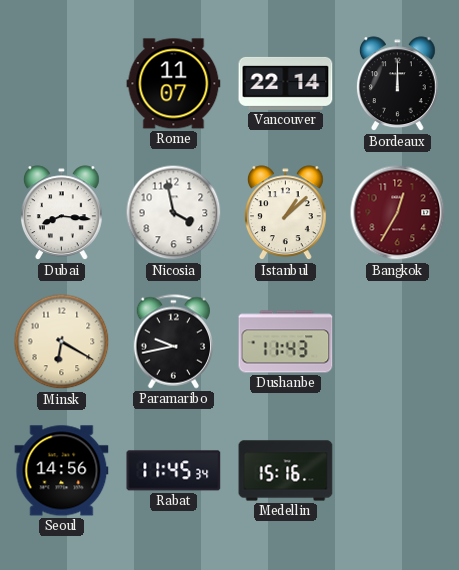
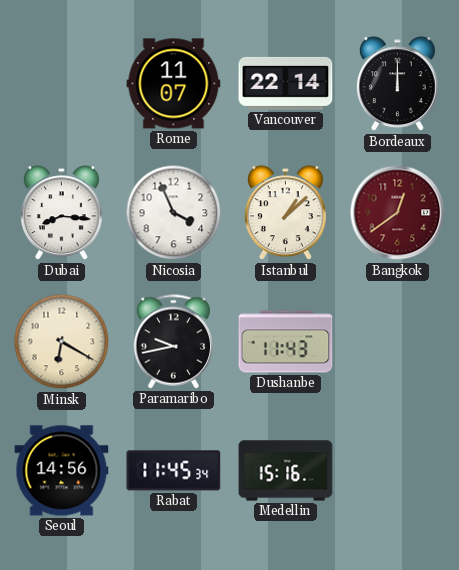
Nicosia: 3:58 -> 3:56
Bangkok: 12:35 -> 12:39
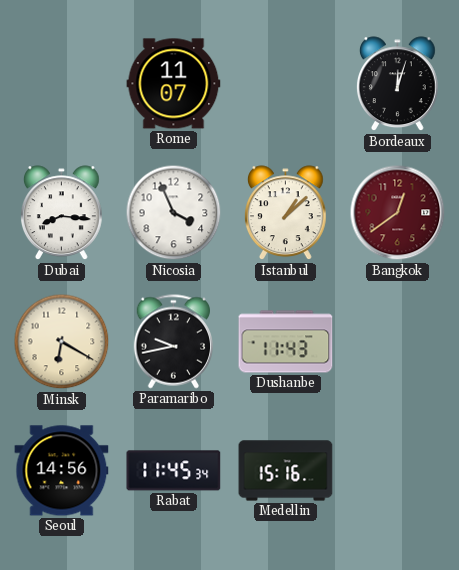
Vancouver: 22:14 -> none
Bordeaux: 12:00 -> 12:03
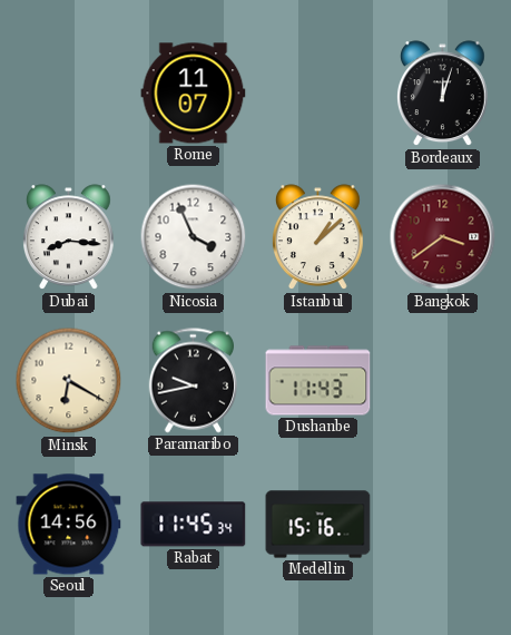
Bangkok: 12:39 -> 3:39
